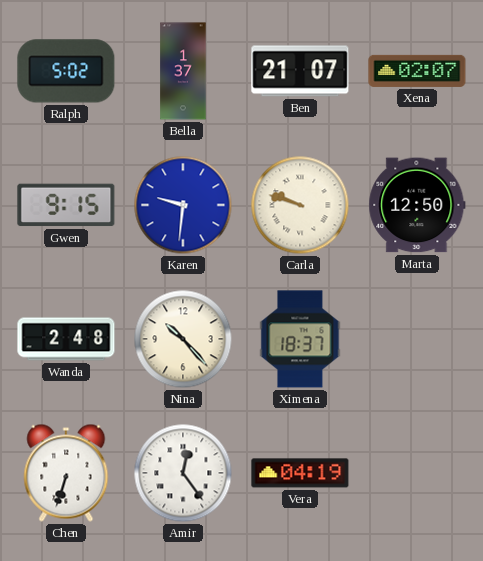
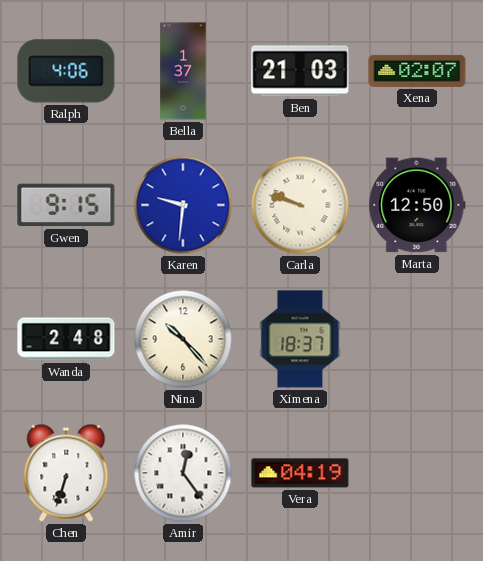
Ralph: 5:02 -> 4:06
Ben: 21:07 -> 21:03
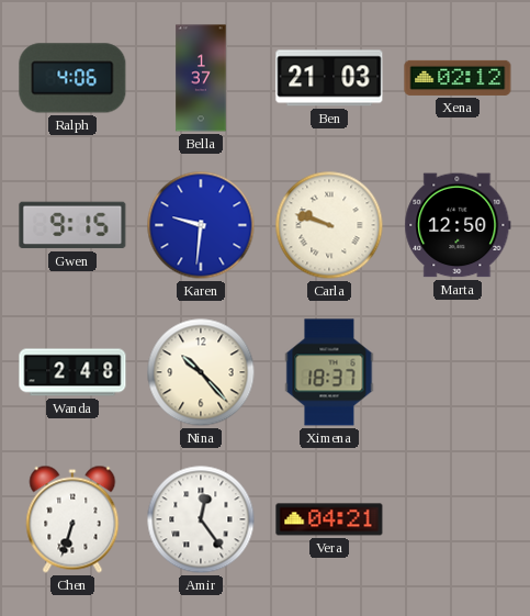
Xena: 02:07 -> 02:12
Vera: 04:19 -> 04:21
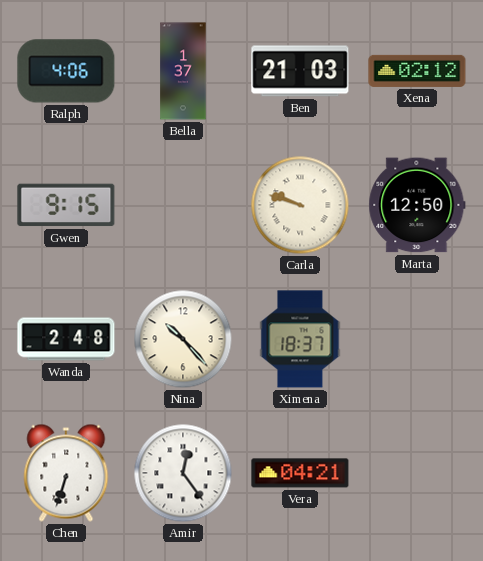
Karen: 9:31 -> none
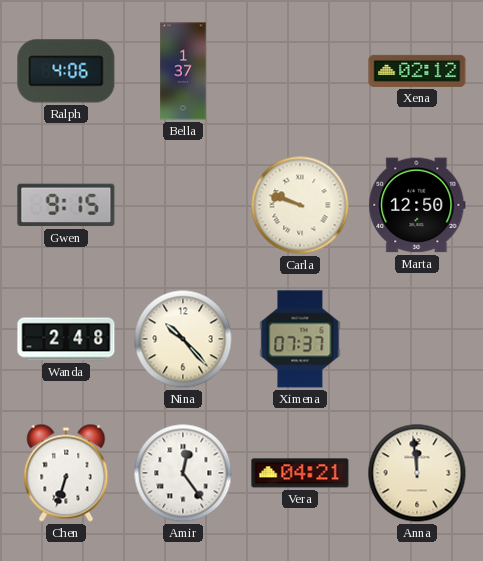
Ben: 21:03 -> none
Ximena: 18:37 -> 07:37
Anna: none -> 11:59
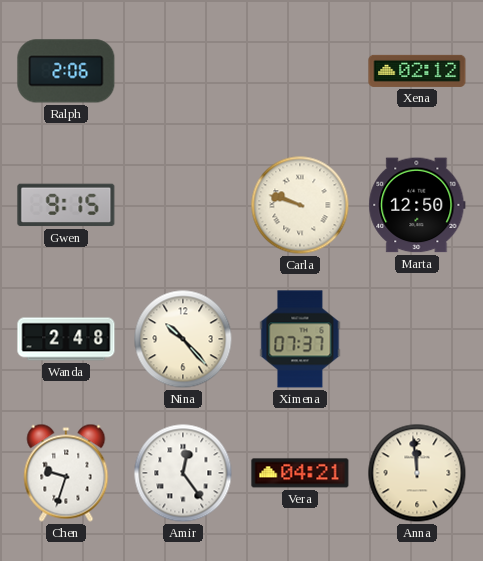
Ralph: 4:06 -> 2:06
Bella: 1:37 -> none
Chen: 6:33 -> 9:33
